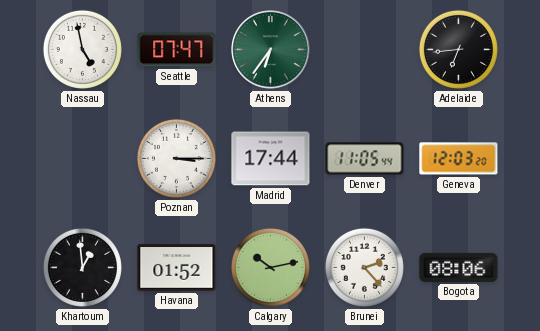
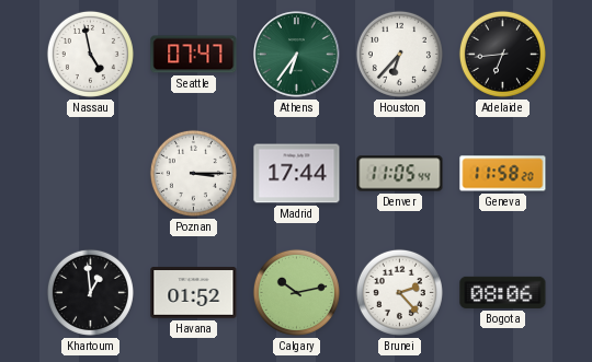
Houston: none -> 6:37
Geneva: 12:03 -> 11:58
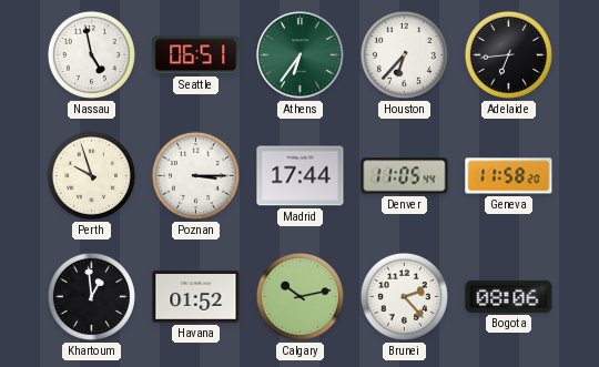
Seattle: 07:47 -> 06:51
Perth: none -> 9:57
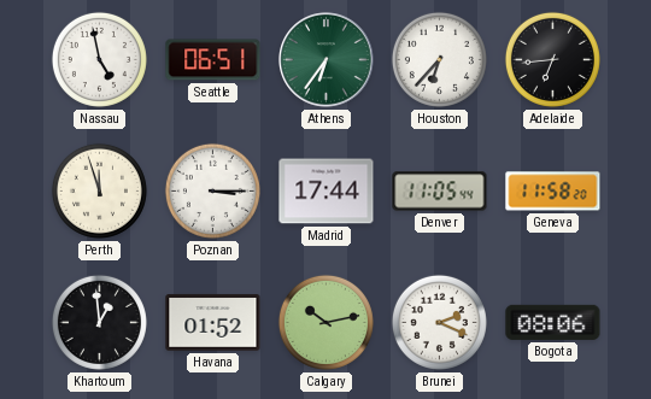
Perth: 9:57 -> 11:57
Brunei: 2:23 -> 2:19
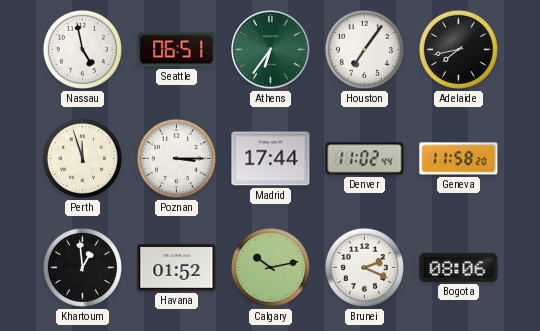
Houston: 6:37 -> 7:06
Adelaide: 6:44 -> 7:43
Denver: 11:05 -> 11:02
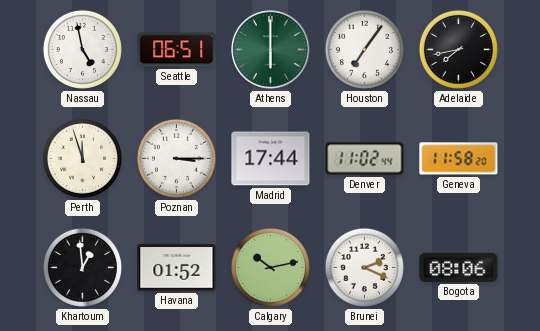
Athens: 6:36 -> 6:00
